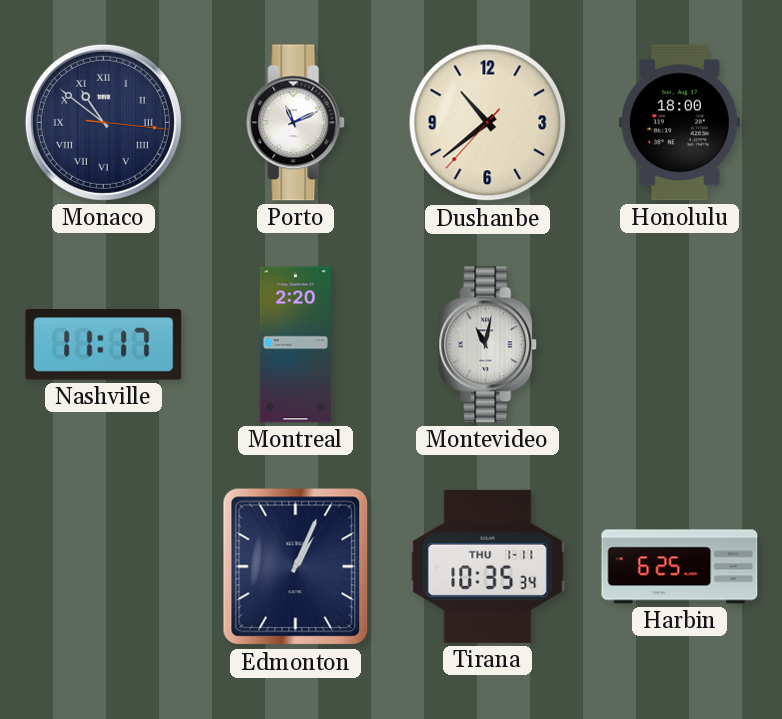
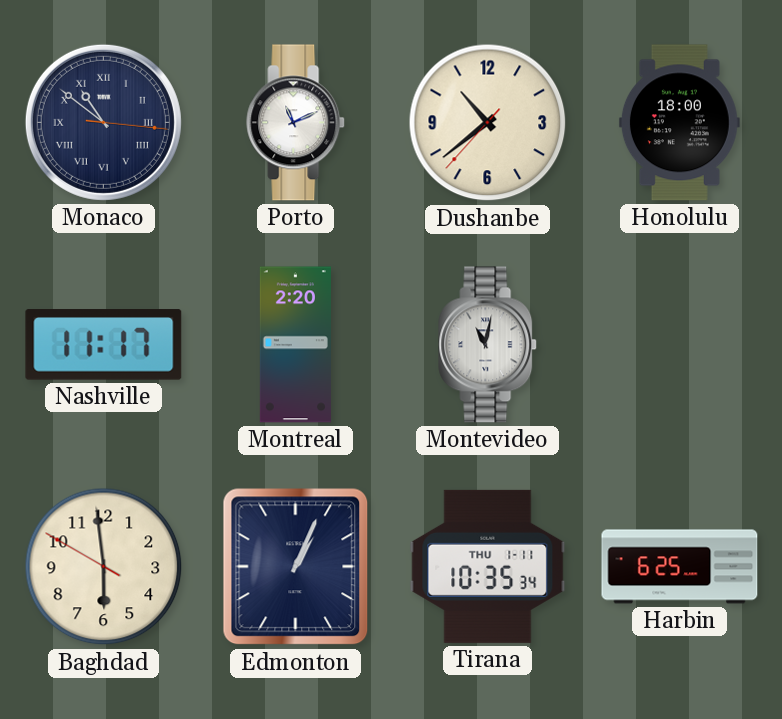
Baghdad: none -> 5:58
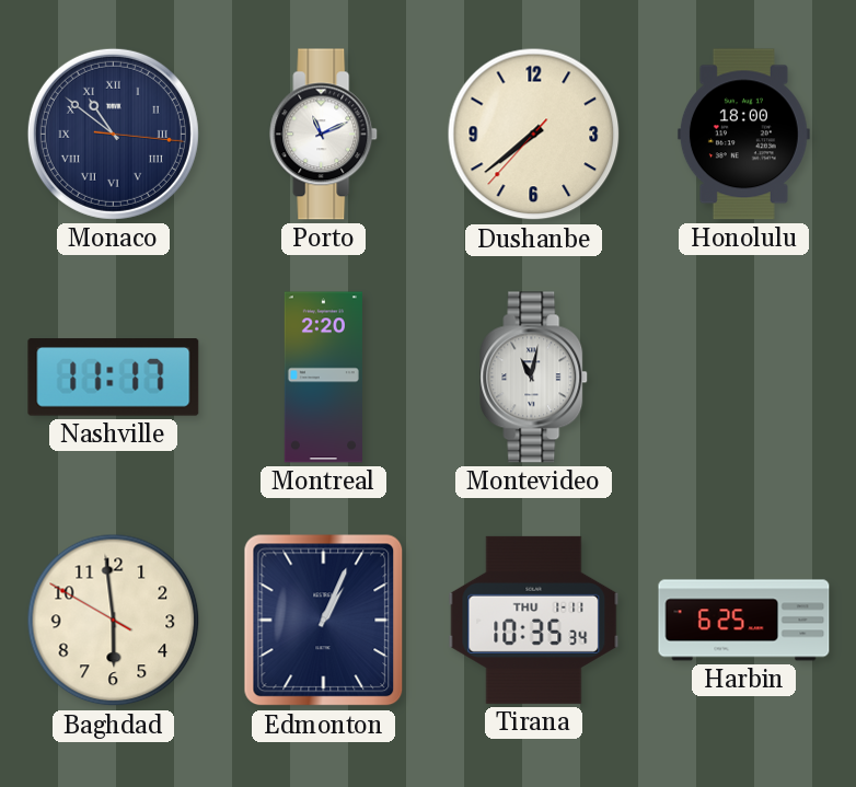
Dushanbe: 10:38 -> 7:38
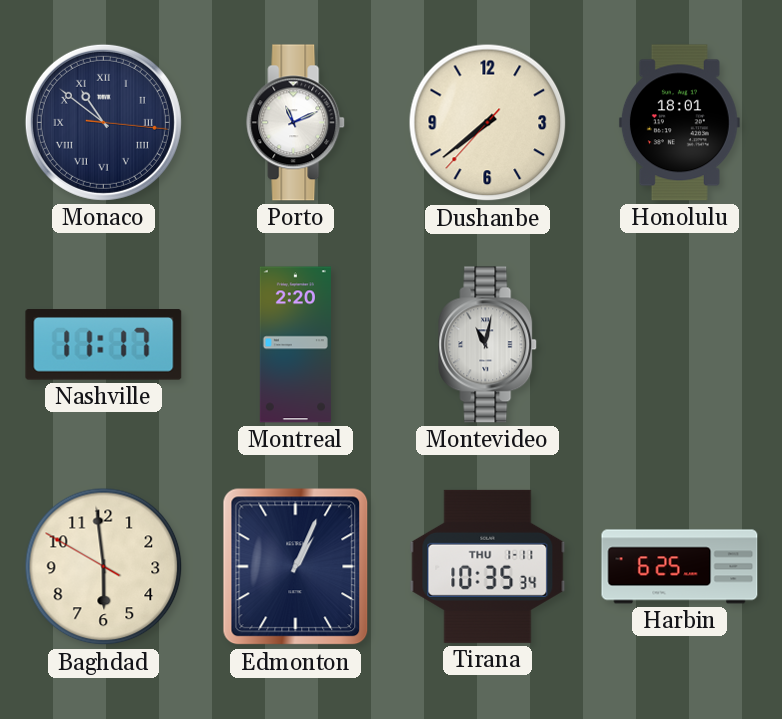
Honolulu: 18:00 -> 18:01
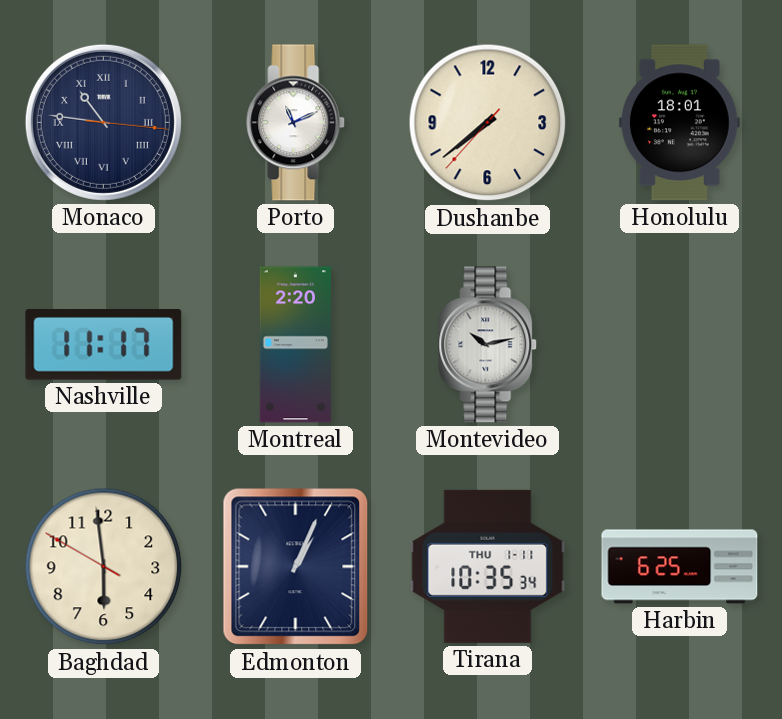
Monaco: 10:51 -> 10:46
Montevideo: 11:02 -> 10:13
